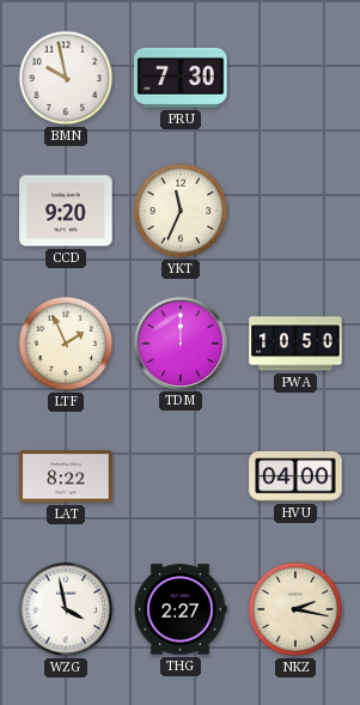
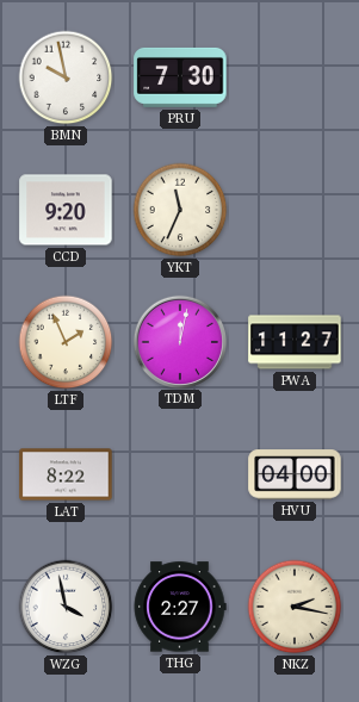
TDM: 12:00 -> 12:02
PWA: 10:50 -> 11:27
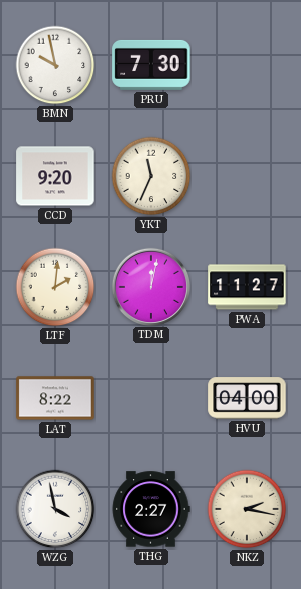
LTF: 1:56 -> 2:01
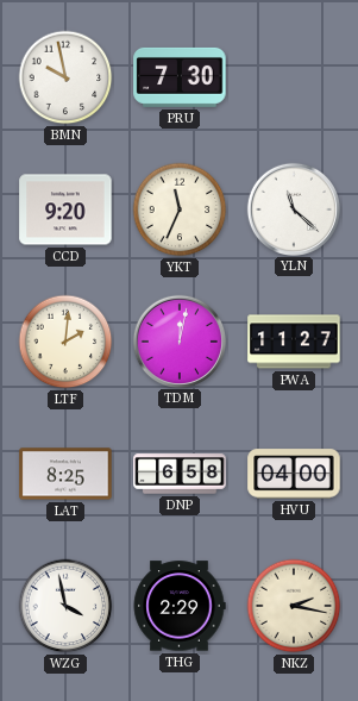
YLN: none -> 11:22
LAT: 8:22 -> 8:25
DNP: none -> 6:58
THG: 2:27 -> 2:29
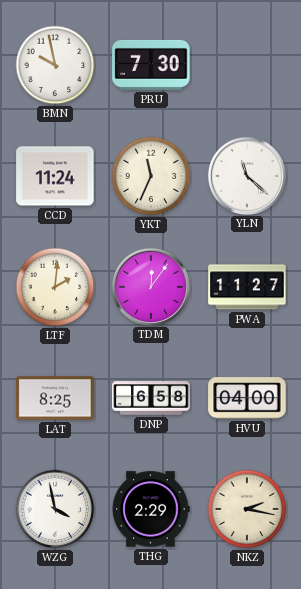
CCD: 9:20 -> 11:24
TDM: 12:02 -> 12:06
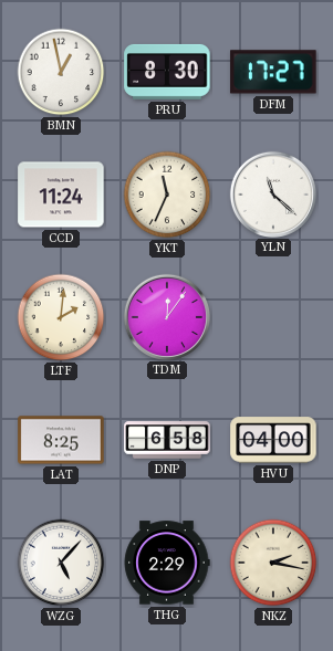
BMN: 9:58 -> 12:58
PRU: 7:30 -> 8:30
DFM: none -> 17:27
PWA: 11:27 -> none
WZG: 3:58 -> 5:07
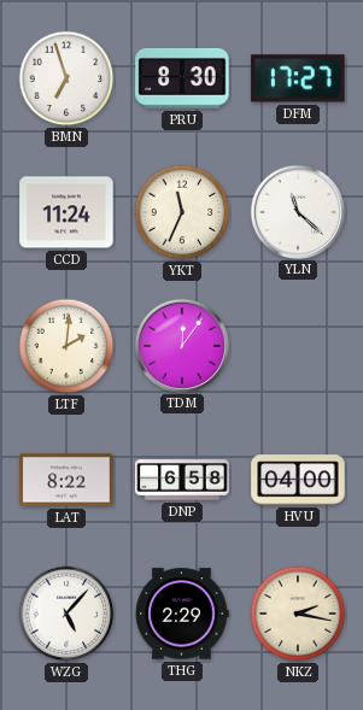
BMN: 12:58 -> 6:57
LAT: 8:25 -> 8:22
